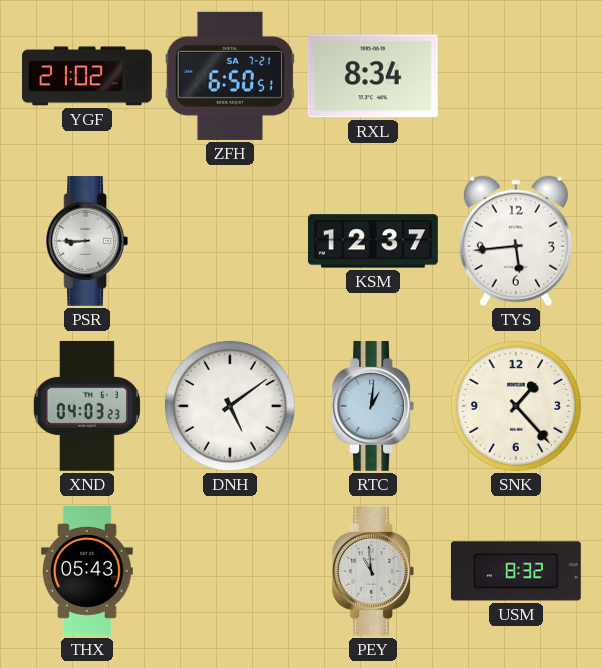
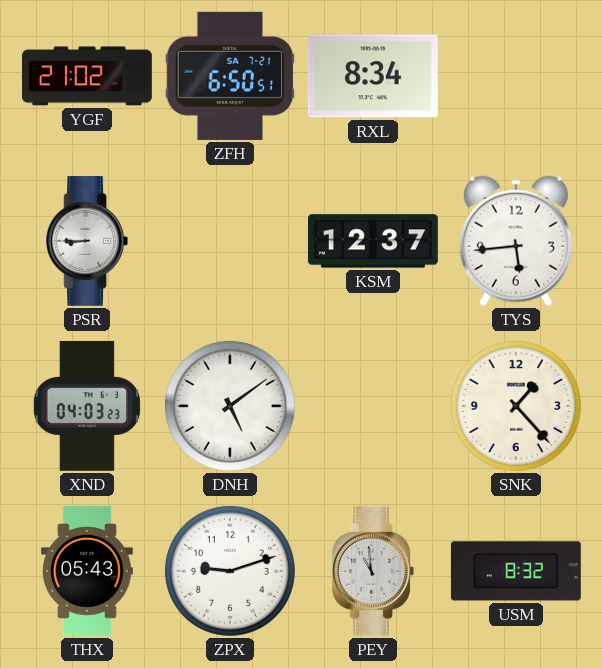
RTC: 1:01 -> none
ZPX: none -> 9:12
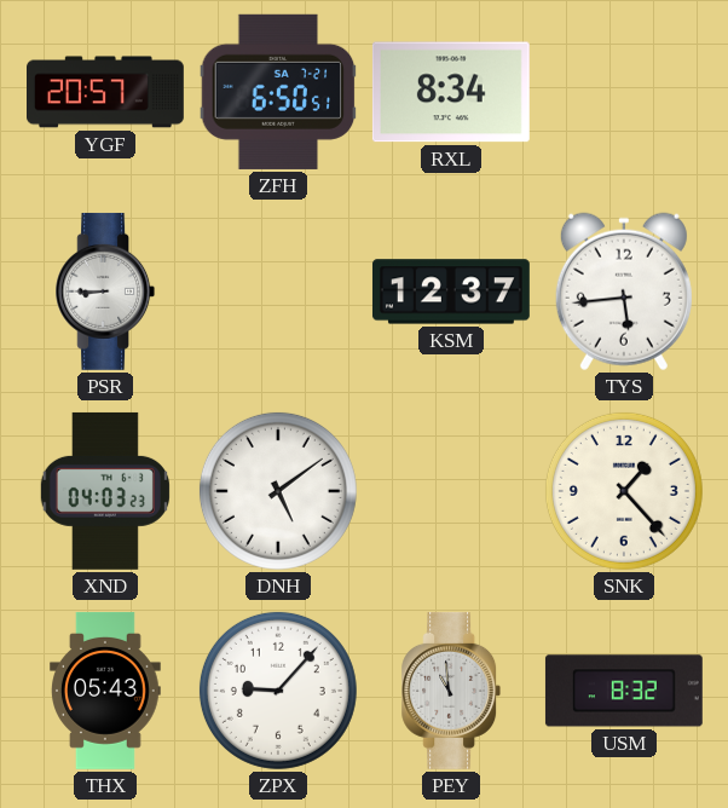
YGF: 21:02 -> 20:57
ZPX: 9:12 -> 9:07
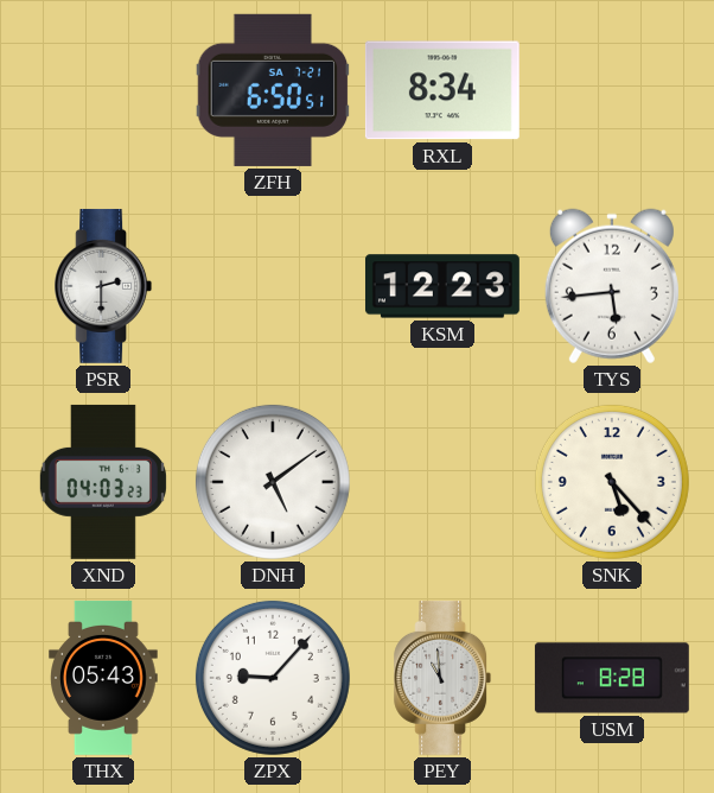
YGF: 20:57 -> none
PSR: 8:45 -> 2:30
KSM: 12:37 -> 12:23
SNK: 1:23 -> 5:23
USM: 8:32 -> 8:28
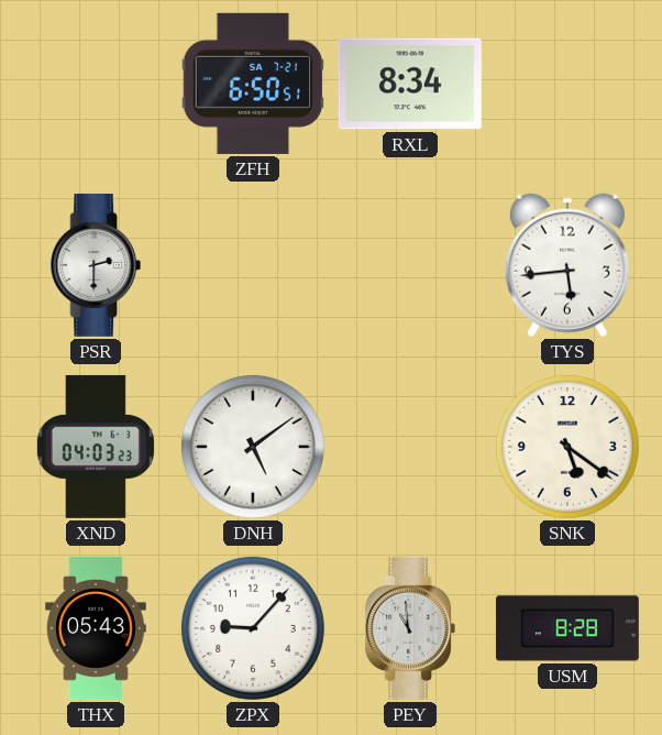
KSM: 12:23 -> none
SNK: 5:23 -> 5:21
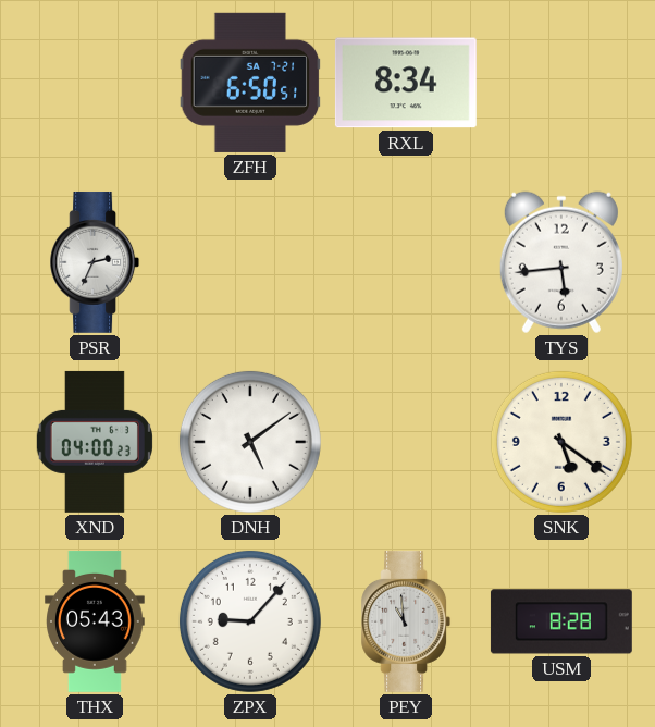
PSR: 2:30 -> 2:34
XND: 04:03 -> 04:00
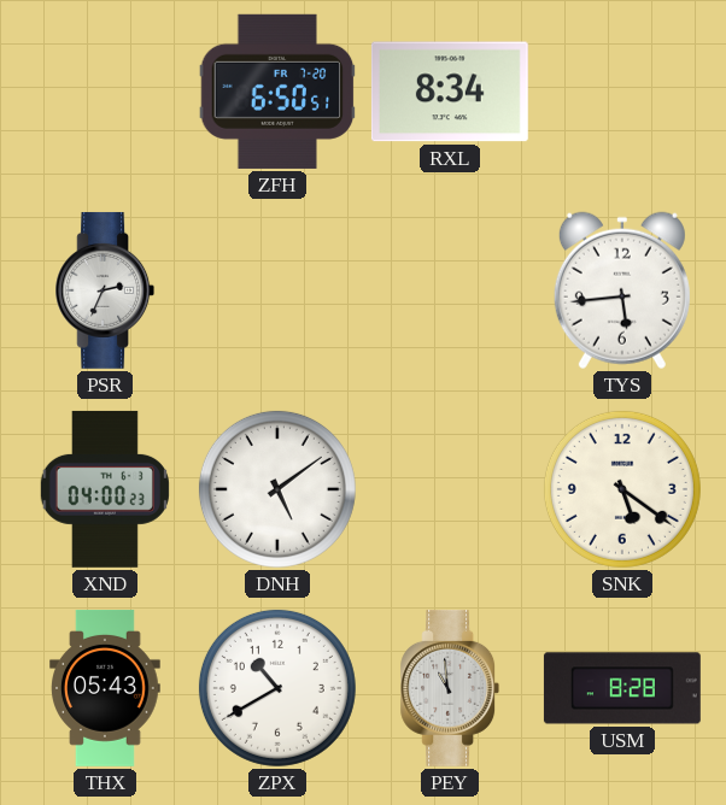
ZFH date: SA 7-21 -> FR 7-20
ZPX: 9:07 -> 10:40
